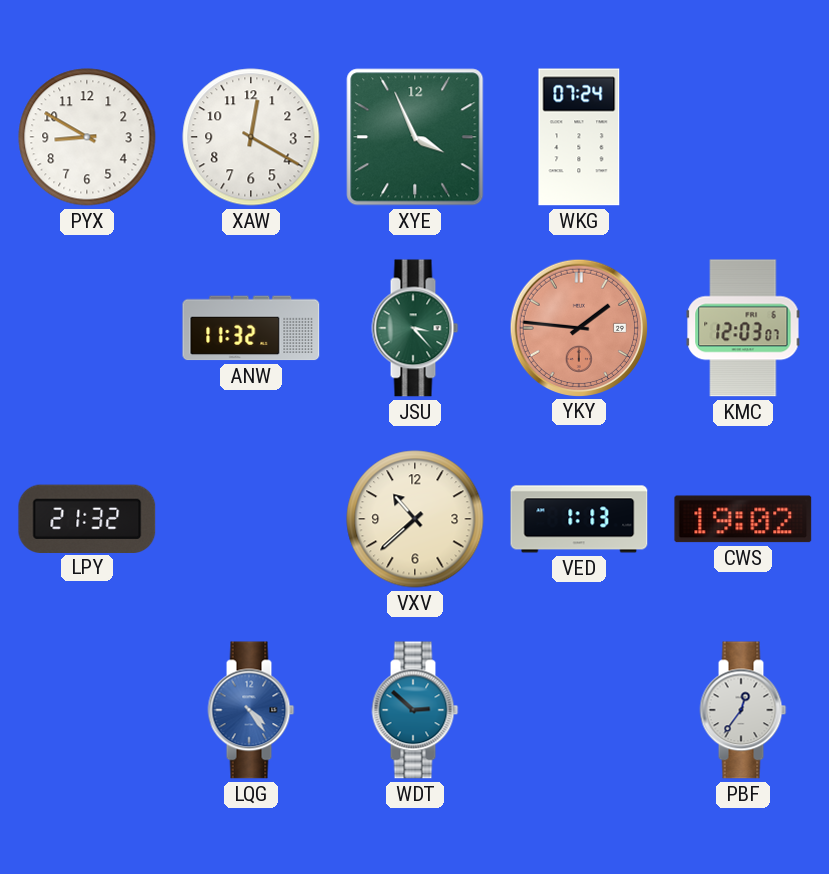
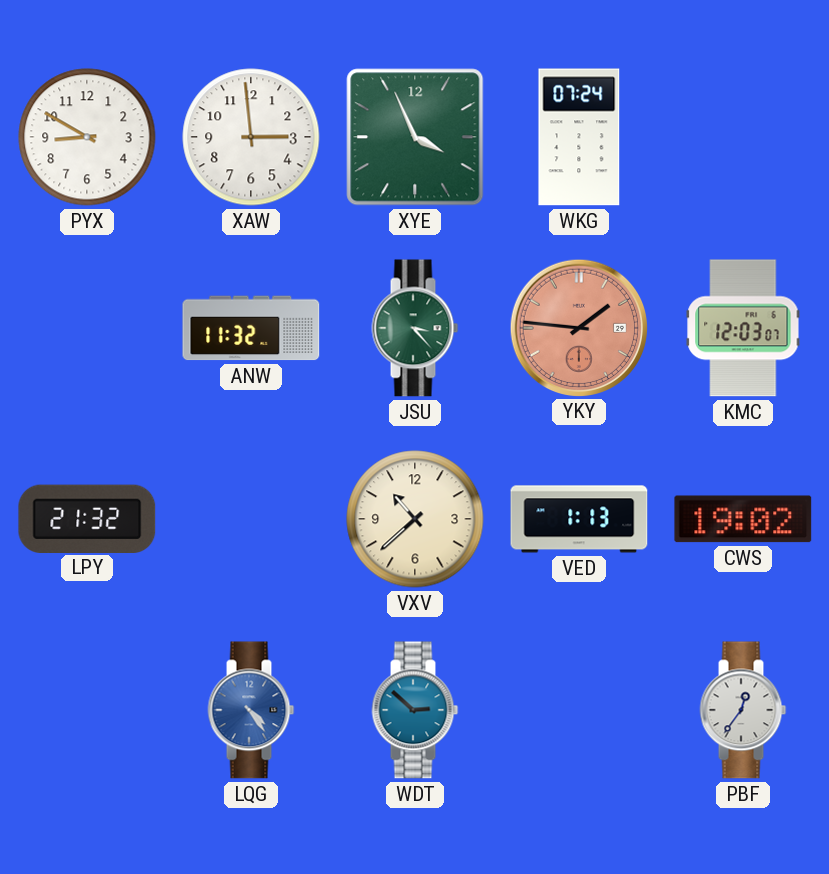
XAW: 12:20 -> 2:59
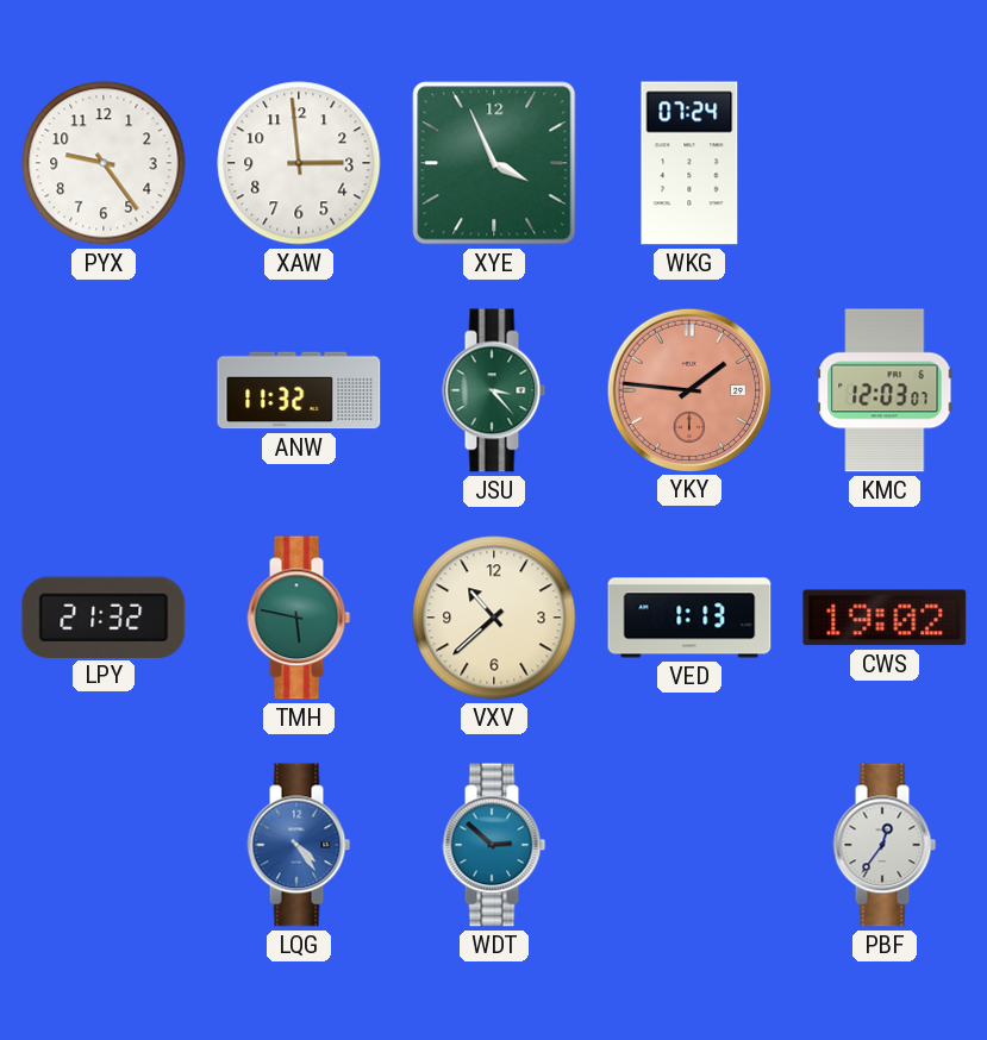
PYX: 8:50 -> 9:24
TMH: none -> 5:47
